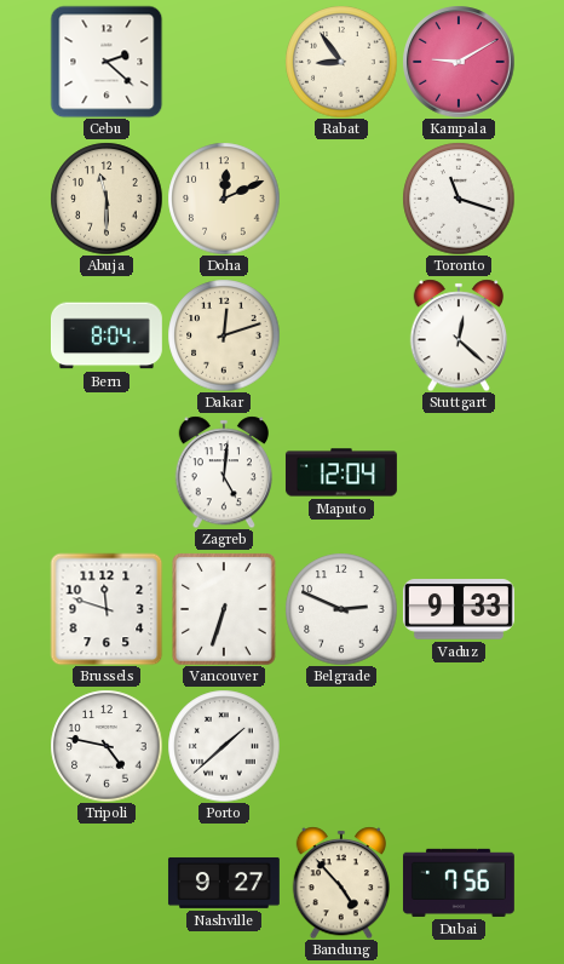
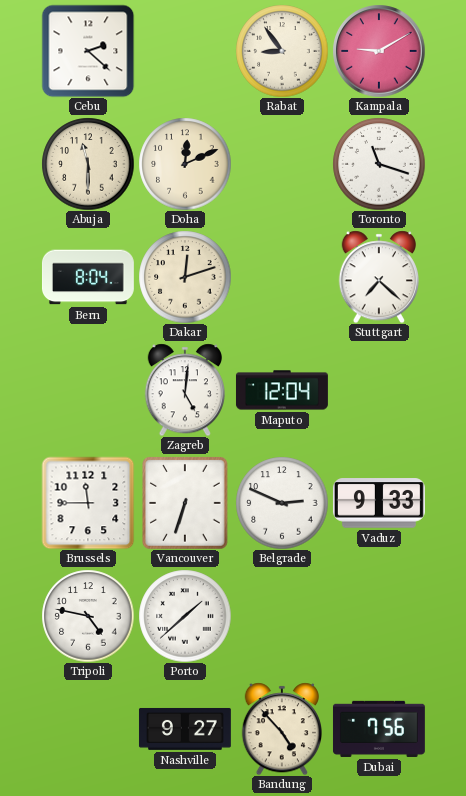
Stuttgart: 12:22 -> 7:22
Brussels: 11:48 -> 11:45
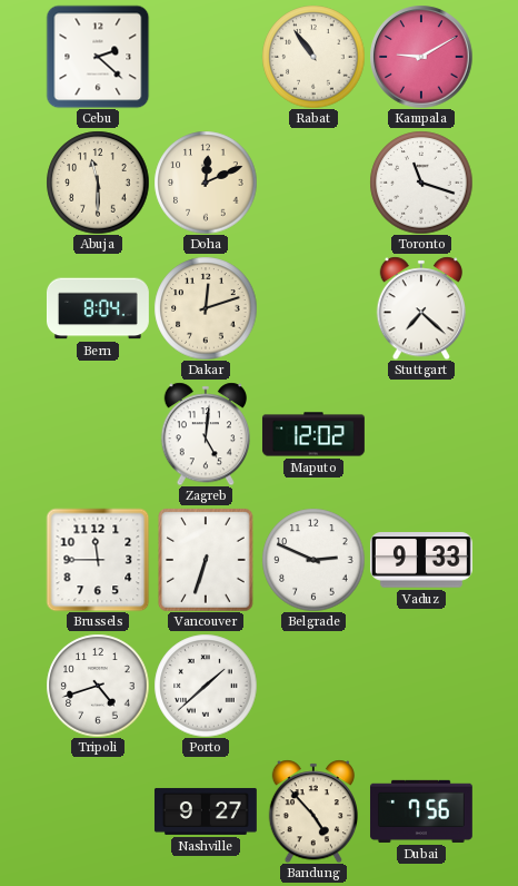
Rabat: 8:54 -> 10:54
Maputo: 12:04 -> 12:02
Tripoli: 4:47 -> 4:42
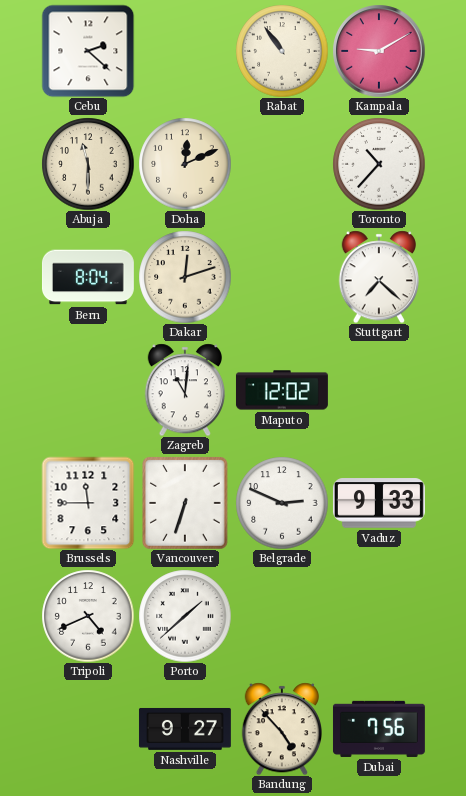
Toronto: 11:18 -> 10:37
Zagreb: 5:01 -> 11:01
Tripoli: 4:42 -> 4:41
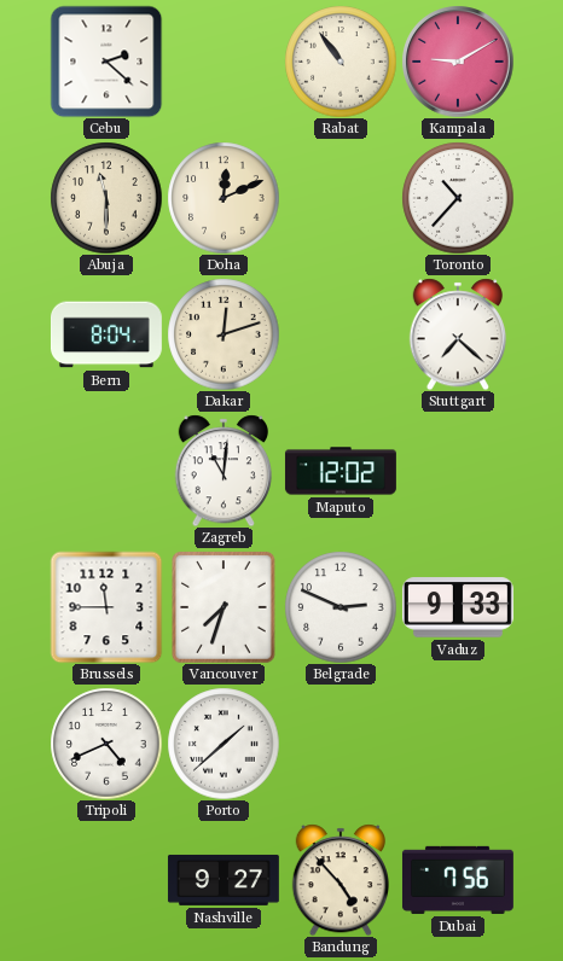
Vancouver: 6:33 -> 7:33
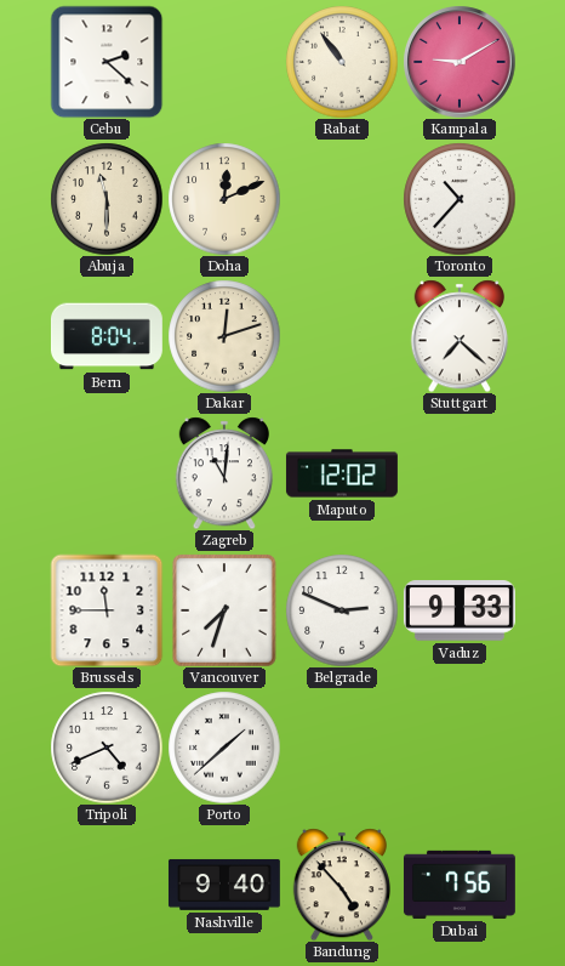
Nashville: 9:27 -> 9:40
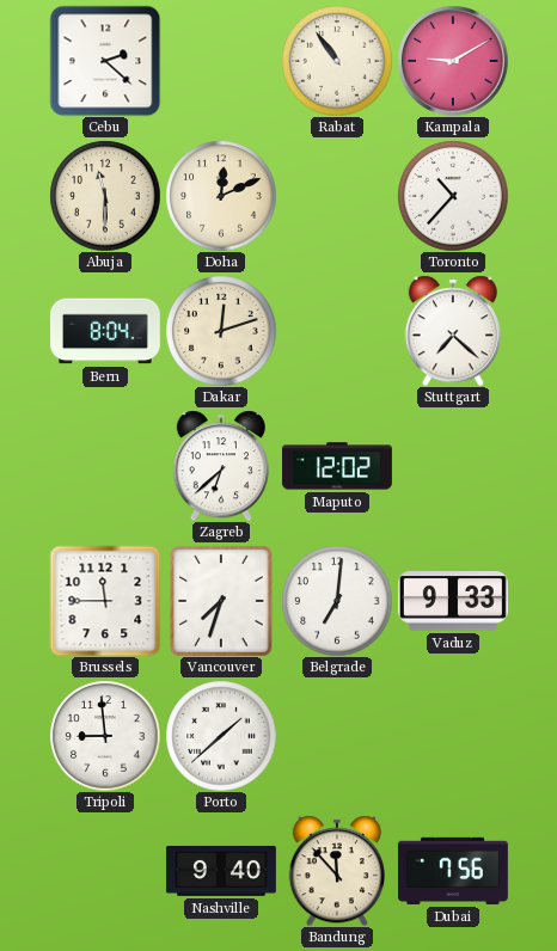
Zagreb: 11:01 -> 6:38
Belgrade: 2:49 -> 7:01
Tripoli: 4:41 -> 8:59
Bandung: 4:53 -> 11:53
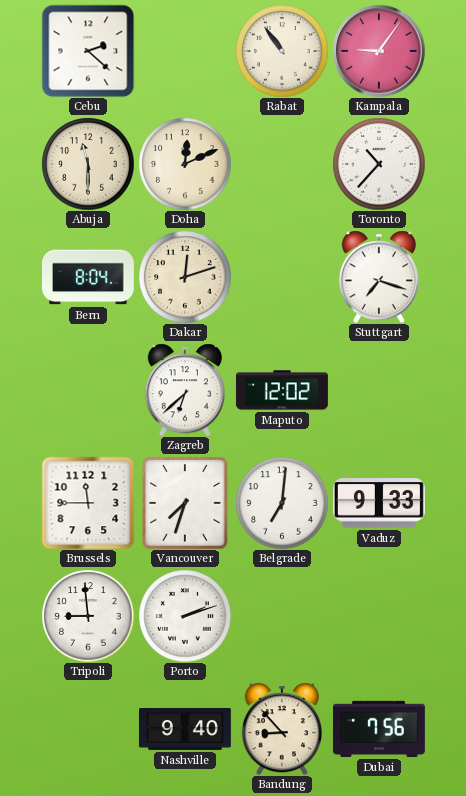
Kampala: 9:10 -> 9:06
Stuttgart: 7:22 -> 7:18
Porto: 1:38 -> 2:12
Bandung: 11:53 -> 8:53
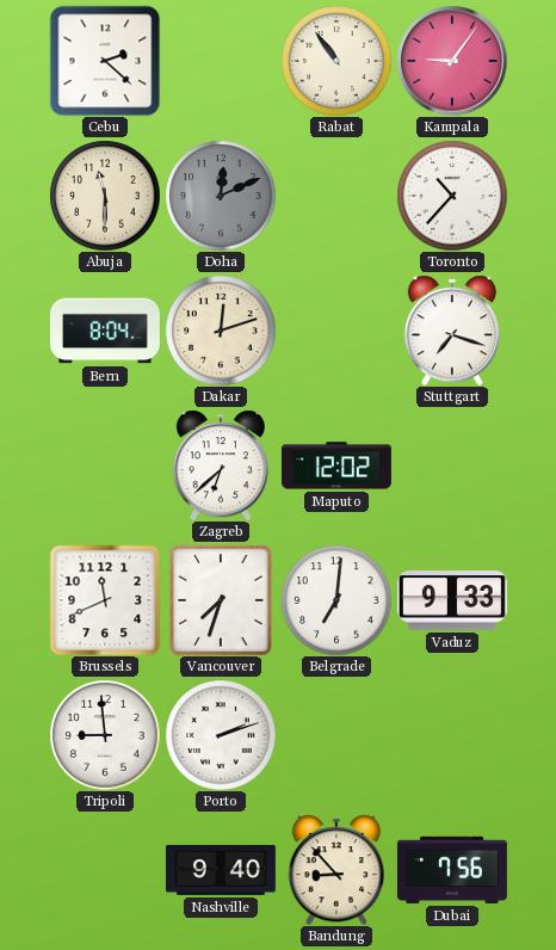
Doha dial: cream -> grey
Brussels: 11:45 -> 11:41
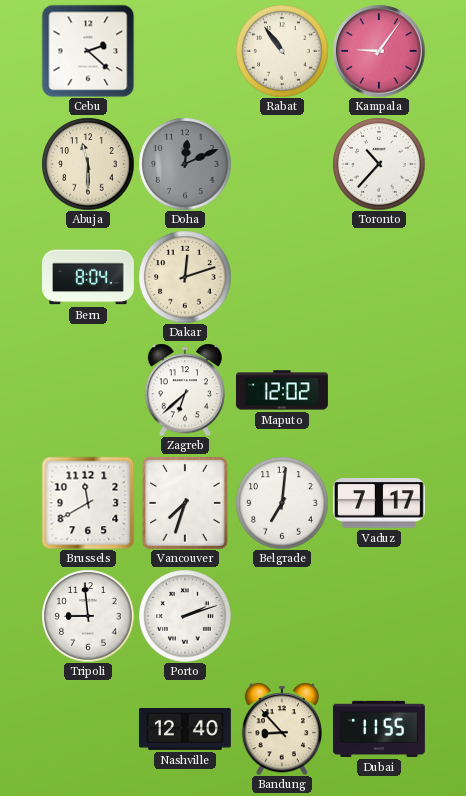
Stuttgart: 7:18 -> none
Brussels: 11:41 -> 11:40
Vaduz: 9:33 -> 7:17
Nashville: 9:40 -> 12:40
Dubai: 7:56 -> 11:55
